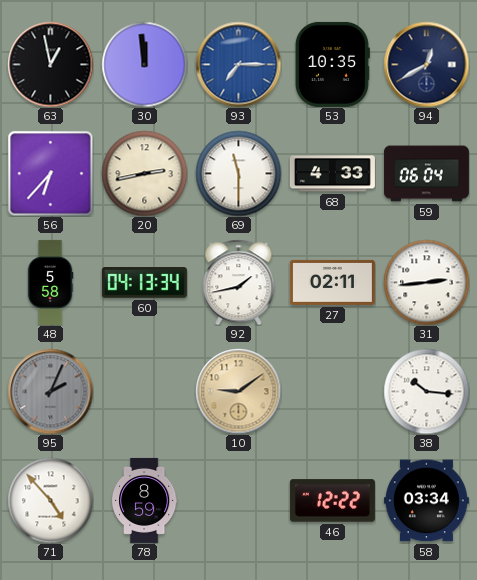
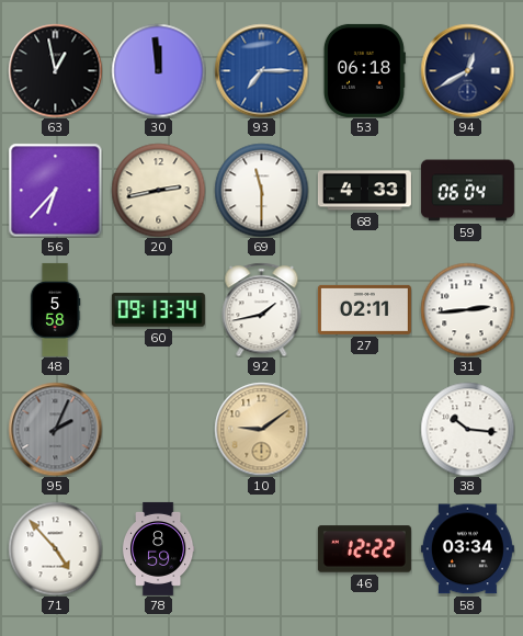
53: 10:35 -> 06:18
60: 04:13 -> 09:13
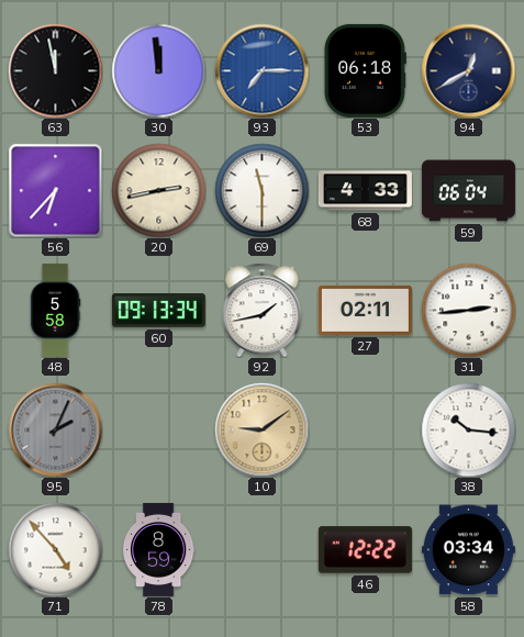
63: 12:58 -> 11:58
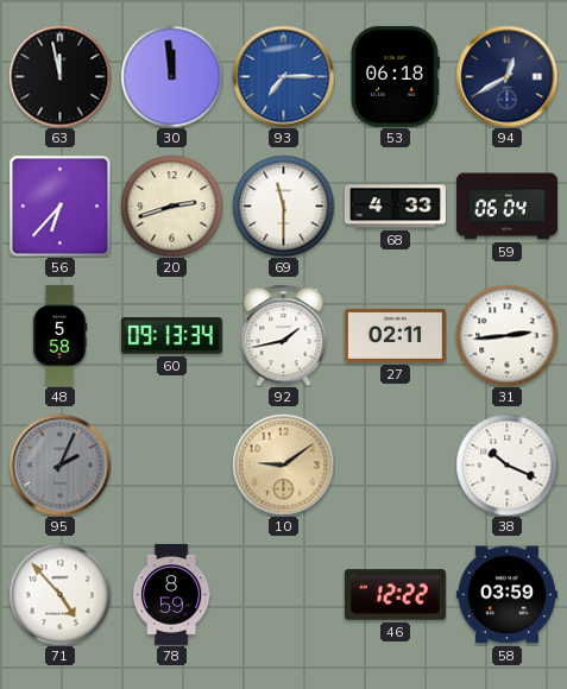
20: 2:43 -> 2:42
38: 10:16 -> 10:19
58: 03:34 -> 03:59
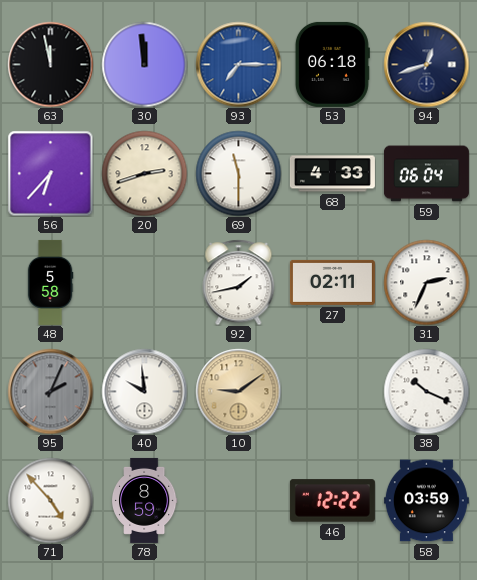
94: 12:40 -> 12:42
60: 09:13 -> none
31: 2:44 -> 2:34
40: none -> 9:59
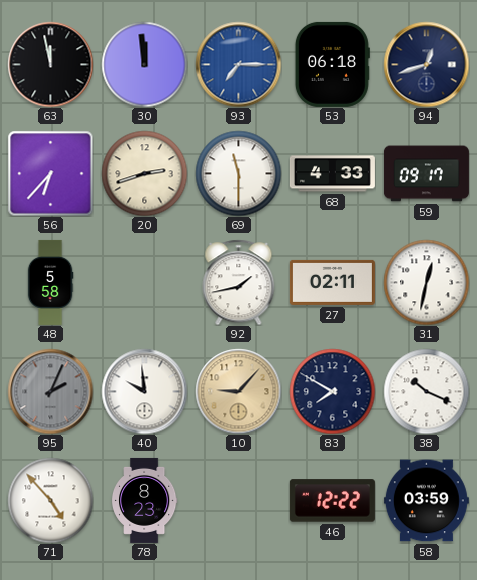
59: 06:04 -> 09:17
31: 2:34 -> 12:32
10: 9:09 -> 9:07
83: none -> 7:50
78: 8:59 -> 8:23
